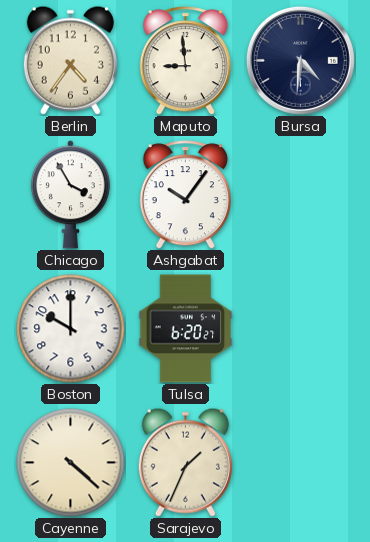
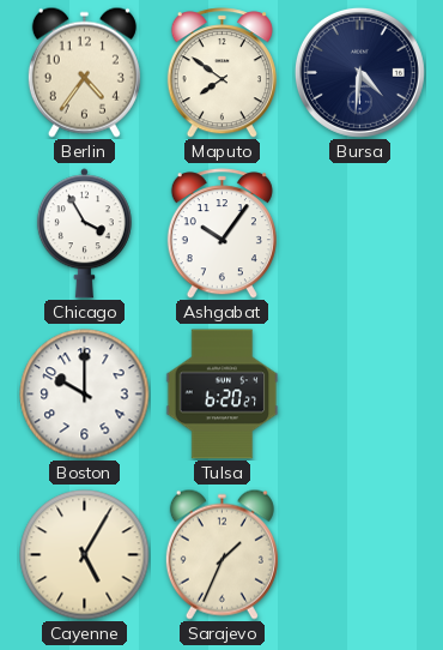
Maputo: 8:59 -> 7:51
Cayenne: 4:22 -> 5:05
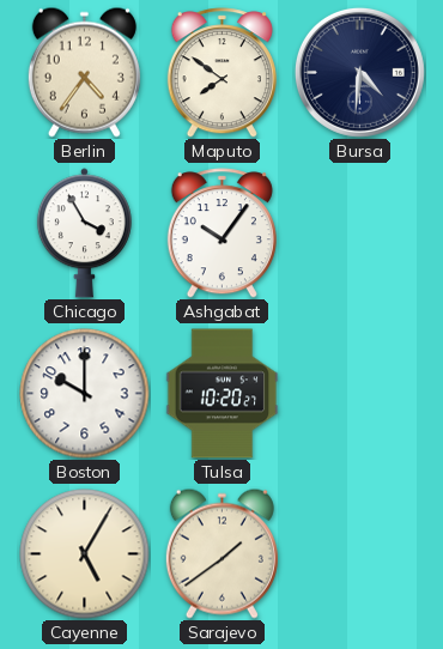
Tulsa: 6:20 -> 10:20
Sarajevo: 1:34 -> 1:39
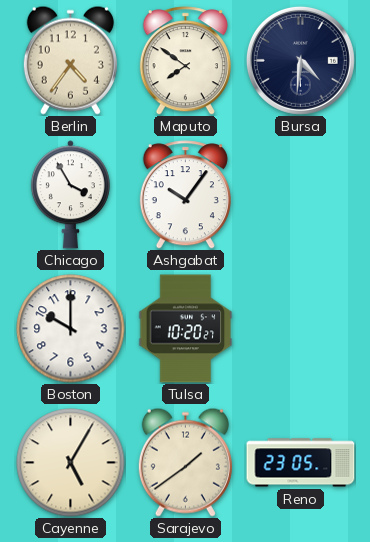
Reno: none -> 23:05
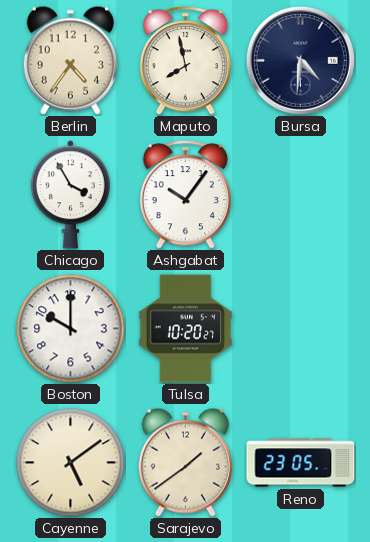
Maputo: 7:51 -> 7:58
Cayenne: 5:05 -> 5:09
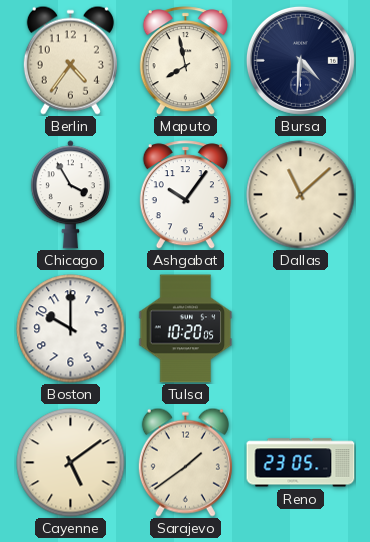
Dallas: none -> 11:08
Tulsa: 10:20:27 -> 10:20:05
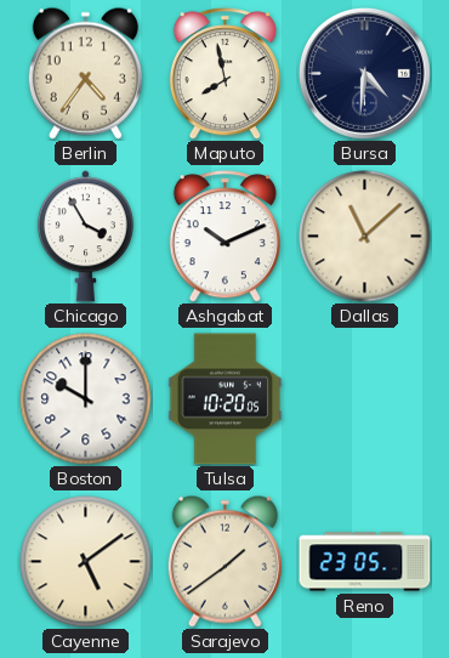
Ashgabat: 10:06 -> 10:11
